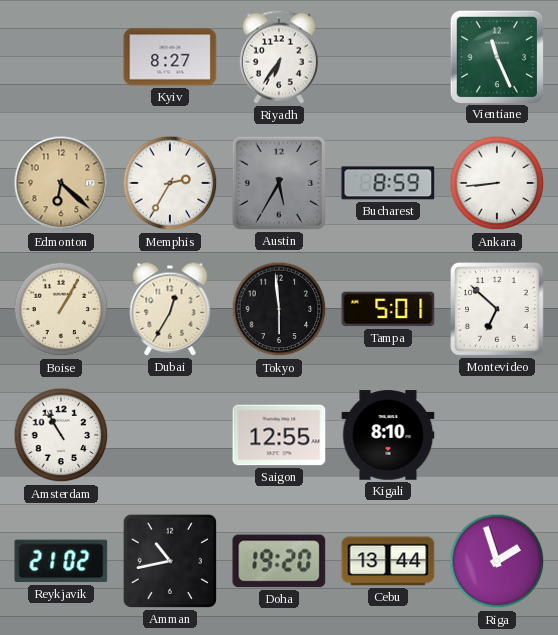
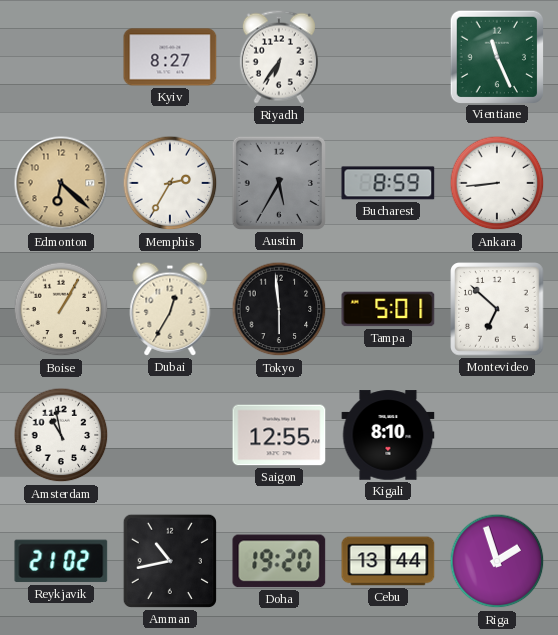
Amsterdam: 10:55 -> 10:58
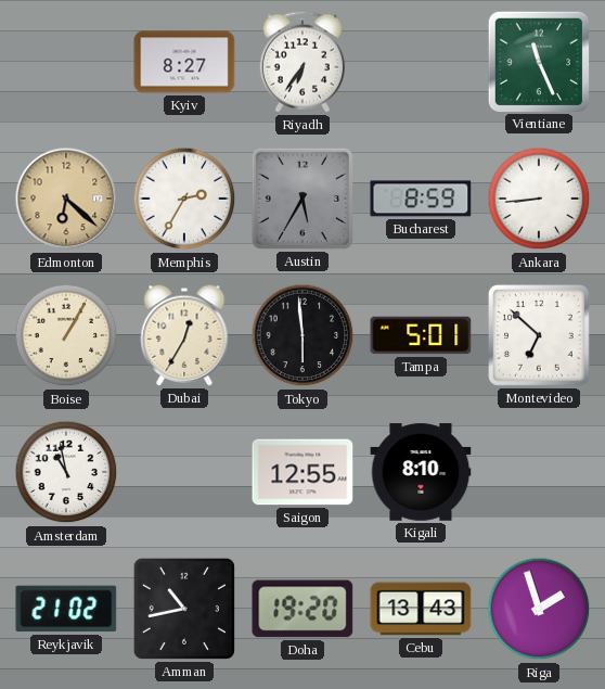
Cebu: 13:44 -> 13:43
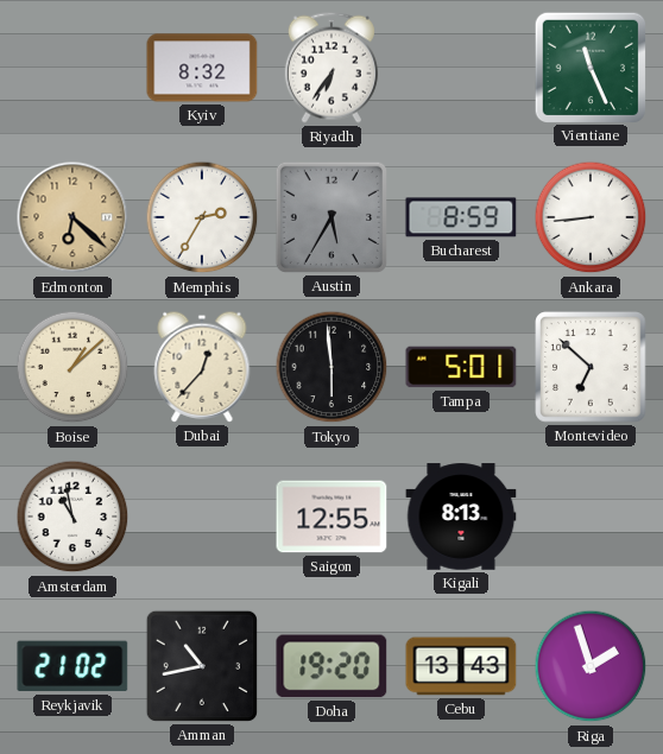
Kyiv: 8:27 -> 8:32
Boise: 1:05 -> 1:08
Dubai: 12:35 -> 12:37
Kigali: 8:10 -> 8:13
